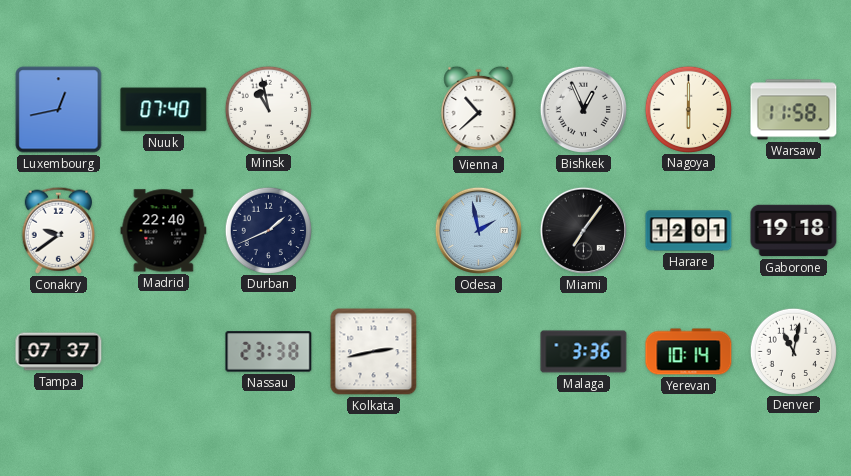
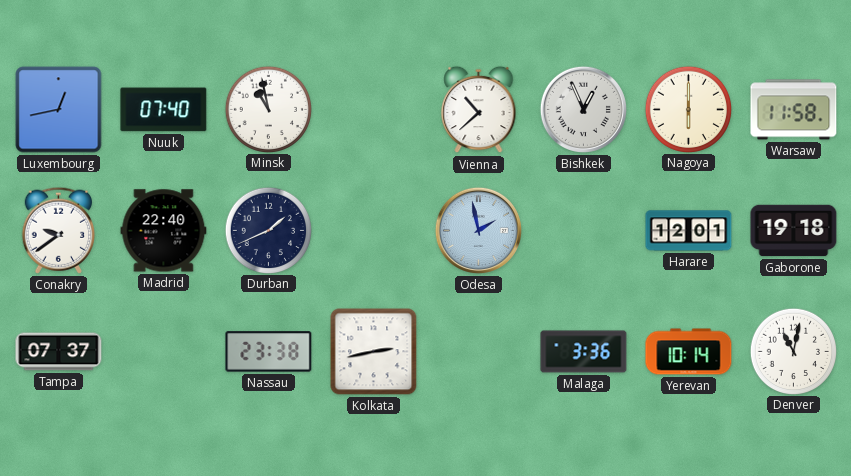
Miami: 7:06 -> none
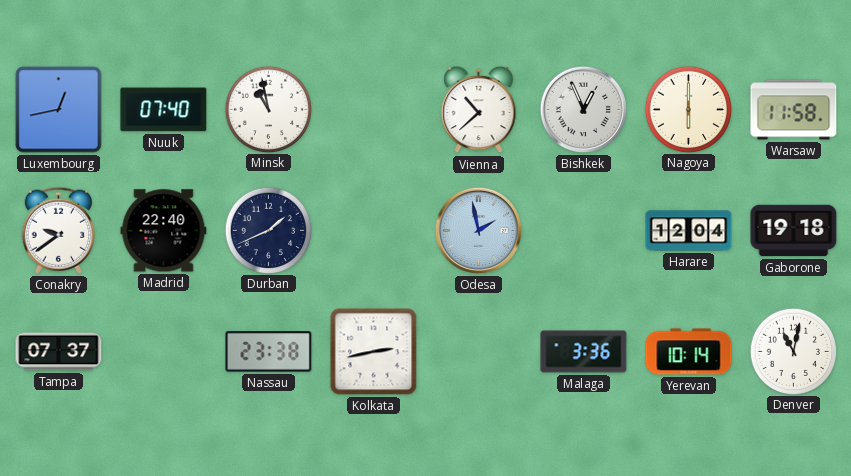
Harare: 12:01 -> 12:04
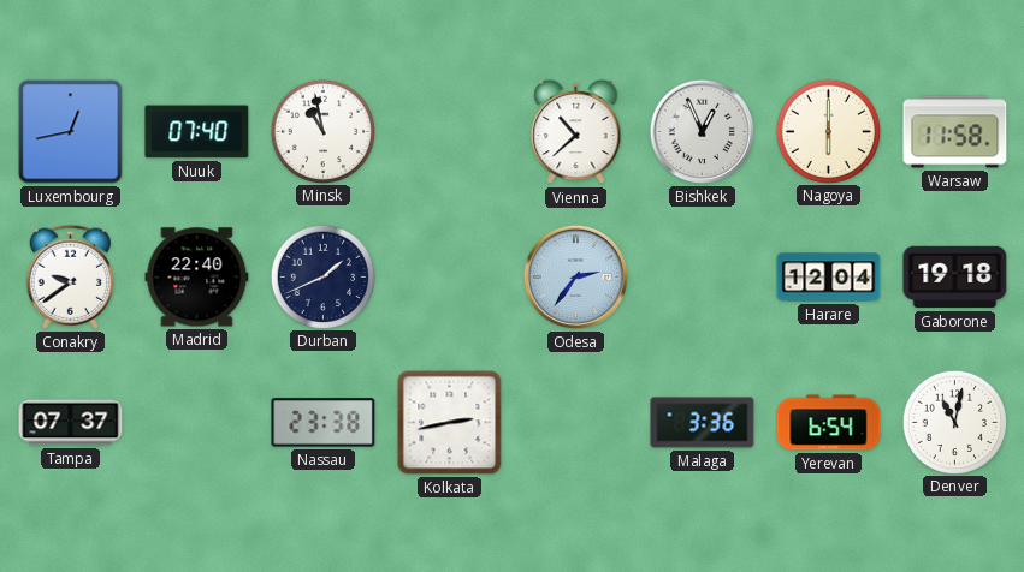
Odesa: 1:58 -> 2:36
Yerevan: 10:14 -> 6:54
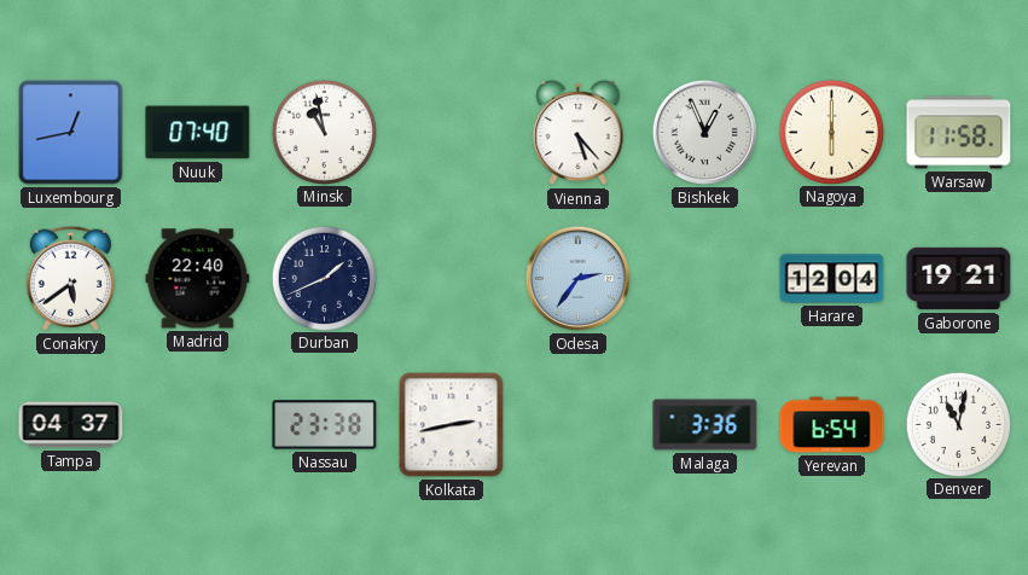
Vienna: 10:38 -> 5:23
Conakry: 9:39 -> 5:39
Gaborone: 19:18 -> 19:21
Tampa: 07:37 -> 04:37
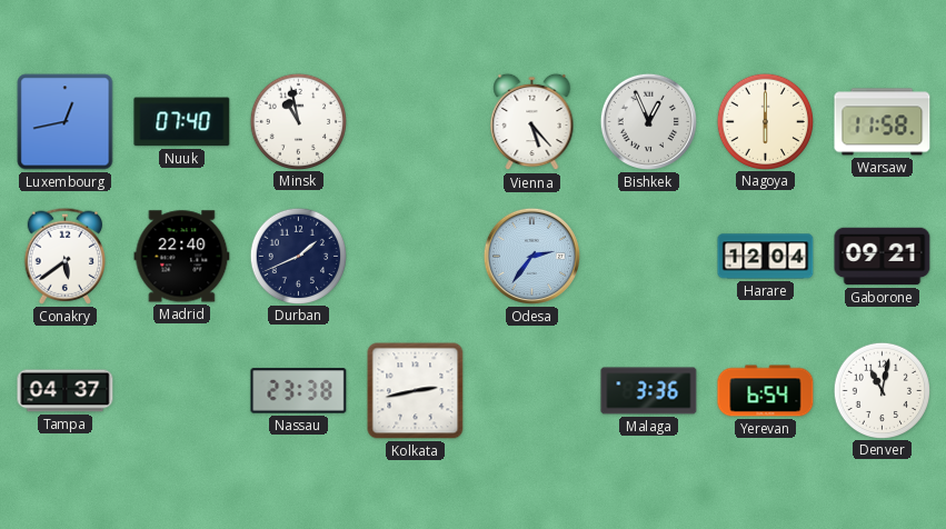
Gaborone: 19:21 -> 09:21
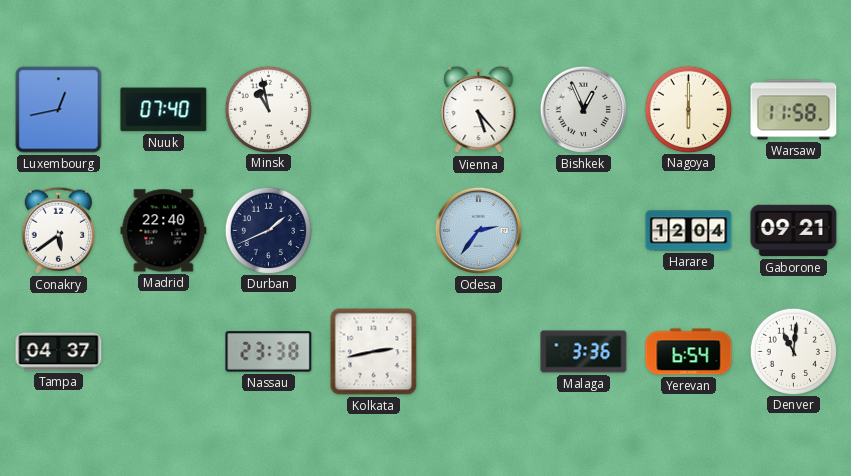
Denver: 11:02 -> 11:01
